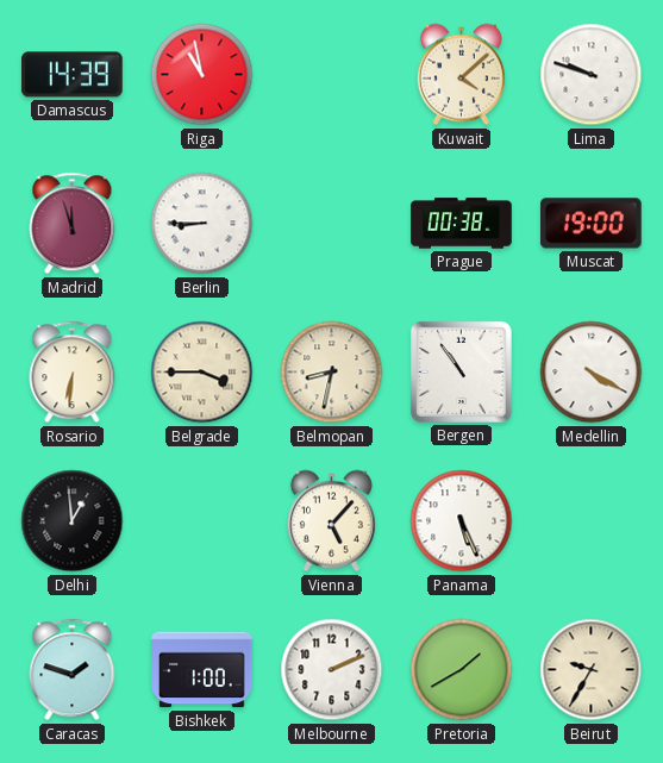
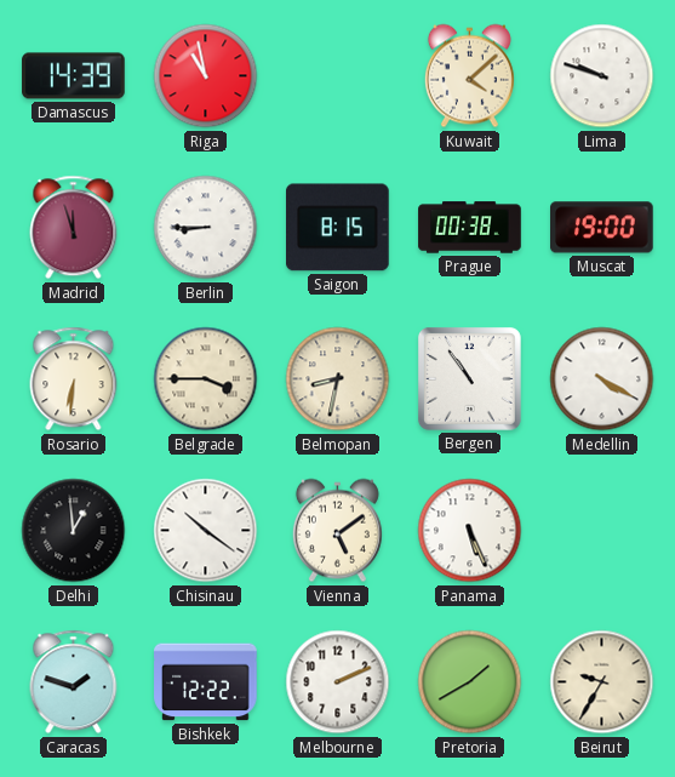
Saigon: none -> 8:15
Chisinau: none -> 10:21
Vienna: 5:07 -> 5:09
Bishkek: 1:00 -> 12:22
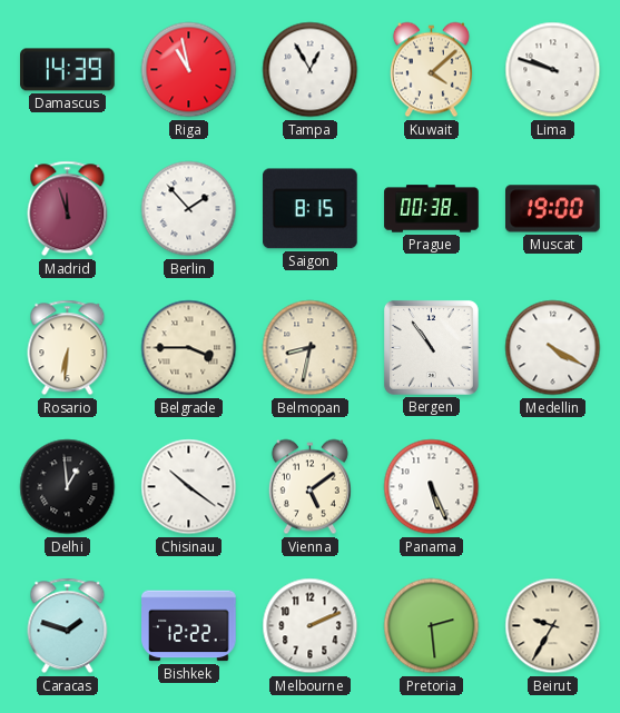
Tampa: none -> 12:55
Berlin: 8:45 -> 1:53
Pretoria: 1:40 -> 2:29
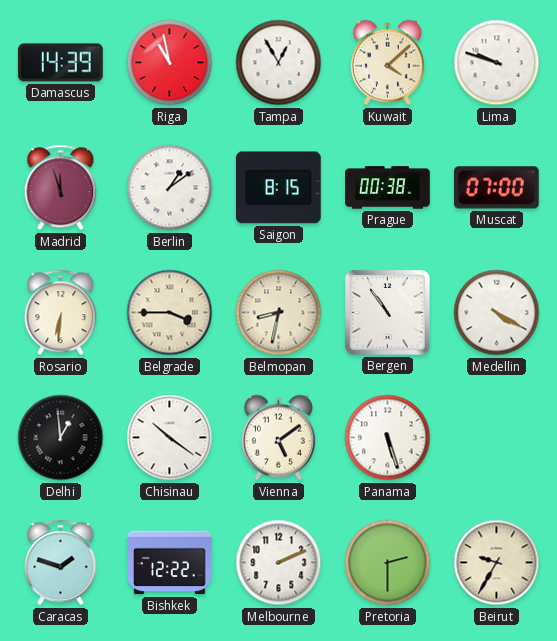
Berlin: 1:53 -> 1:09
Muscat: 19:00 -> 07:00
Panama: 5:26 -> 5:27
Pretoria: 2:29 -> 2:30
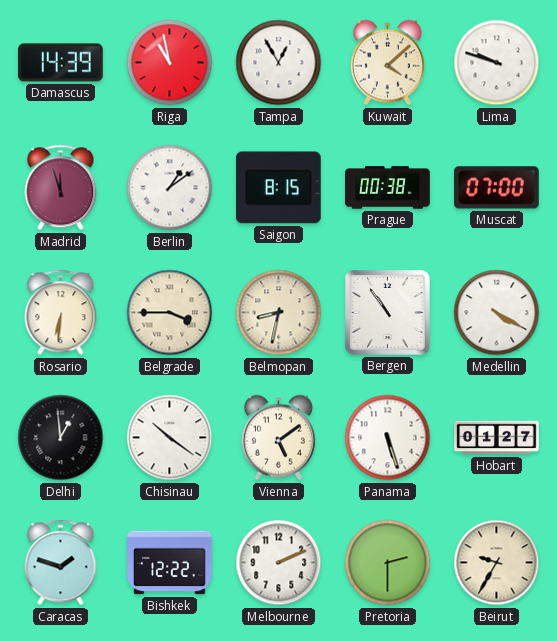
Hobart: none -> 01:27
